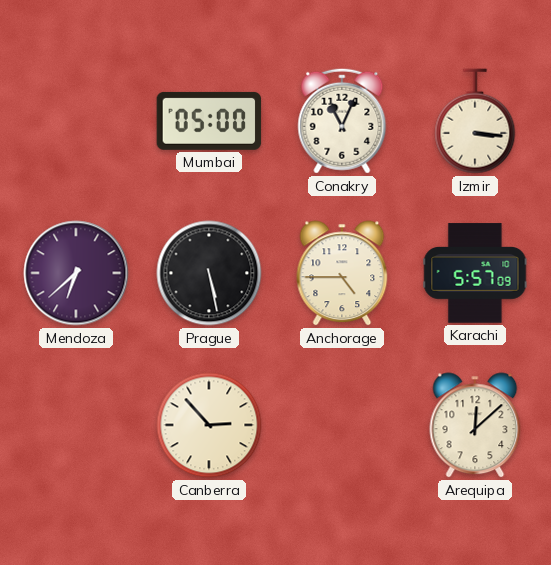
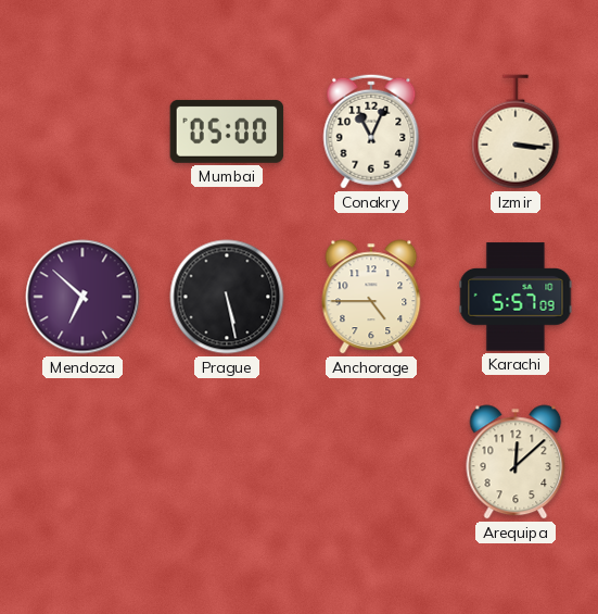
Mendoza: 6:38 -> 6:52
Canberra: 2:53 -> none
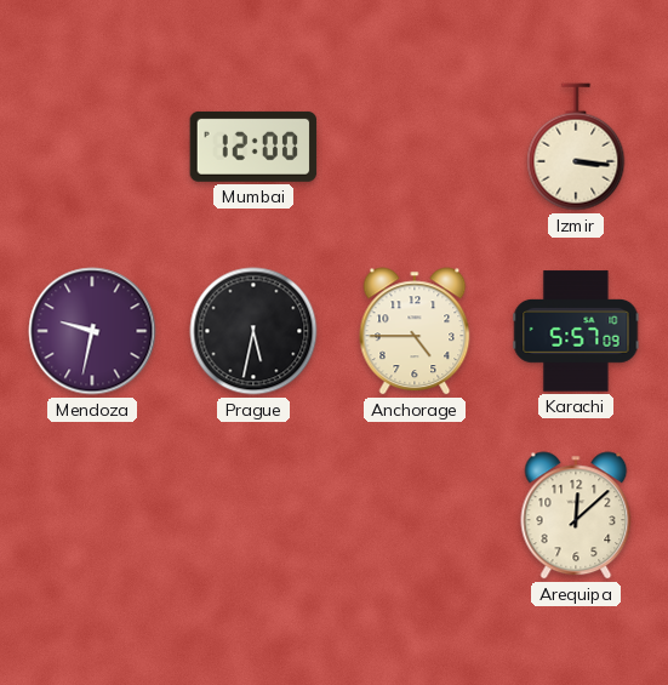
Mumbai: 05:00 -> 12:00
Conakry: 11:04 -> none
Mendoza: 6:52 -> 9:32
Prague: 5:28 -> 5:32
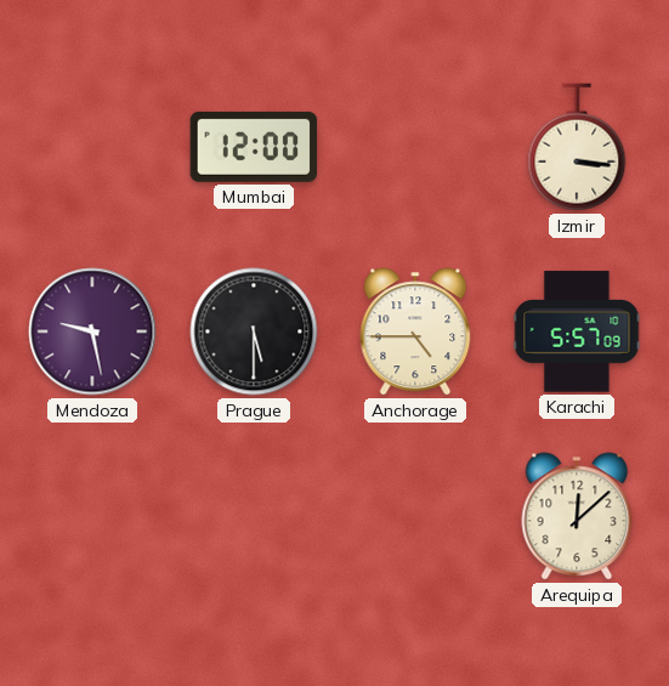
Mendoza: 9:32 -> 9:28
Prague: 5:32 -> 5:30
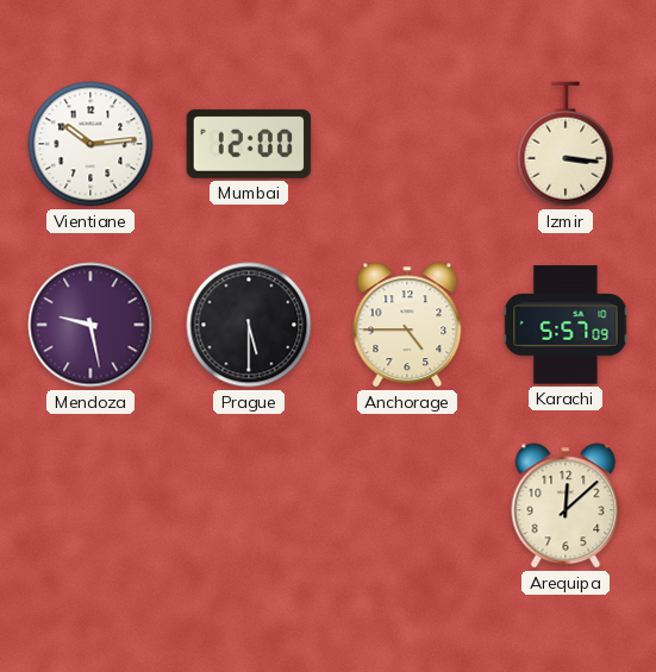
Vientiane: none -> 10:14
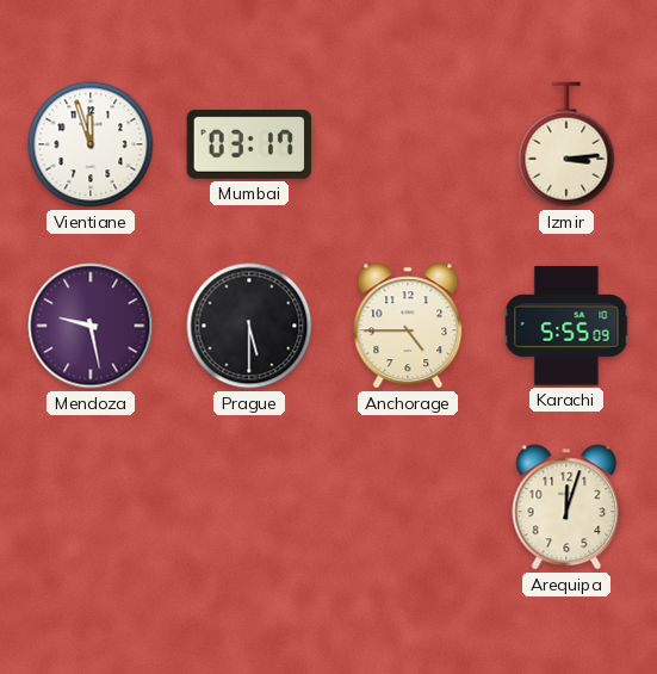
Vientiane: 10:14 -> 11:57
Mumbai: 12:00 -> 03:17
Izmir: 3:16 -> 3:14
Karachi: 5:57 -> 5:55
Arequipa: 12:08 -> 12:03
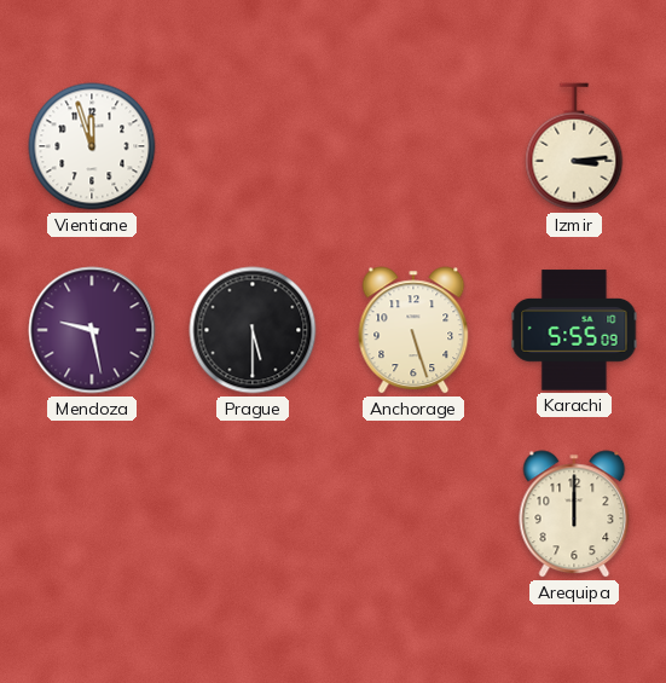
Mumbai: 03:17 -> none
Anchorage: 4:45 -> 5:27
Arequipa: 12:03 -> 12:00
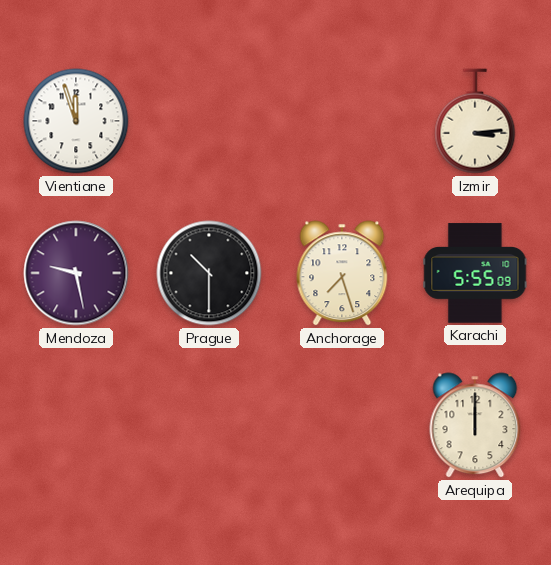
Prague: 5:30 -> 10:30
Anchorage: 5:27 -> 7:27
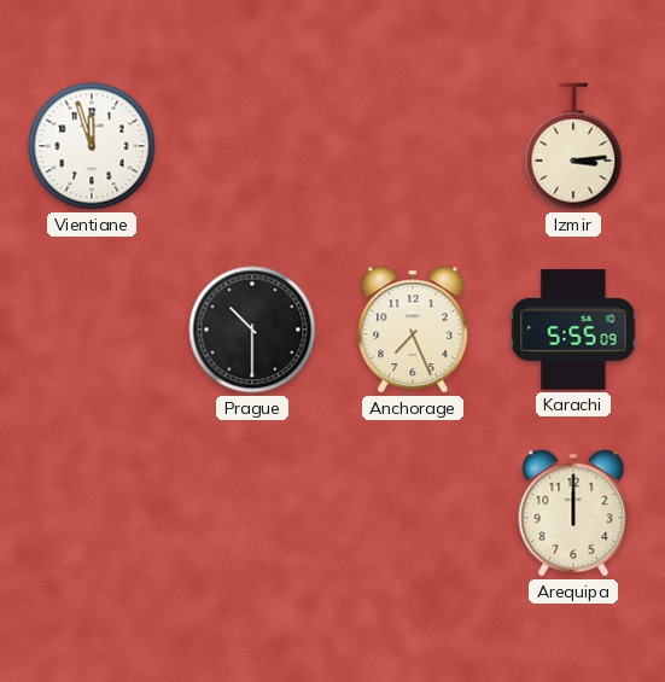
Mendoza: 9:28 -> none
Anchorage: 7:27 -> 7:26
